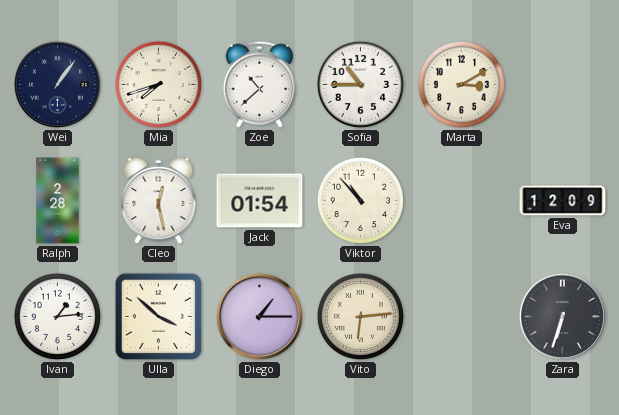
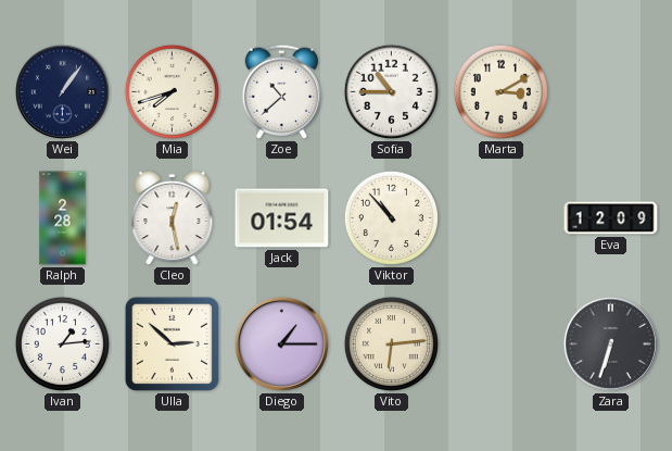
Ulla: 3:52 -> 2:52
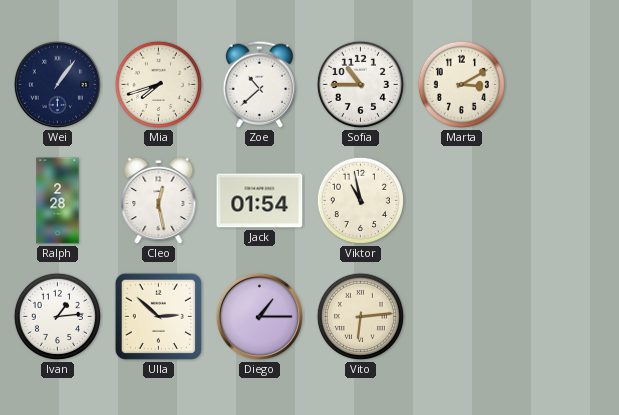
Viktor: 10:53 -> 10:58
Eva: 12:09 -> none
Zara: 6:33 -> none
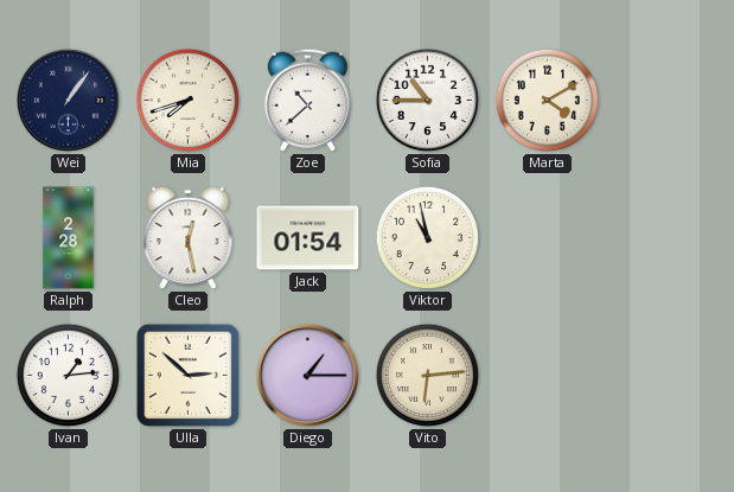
Marta: 3:10 -> 4:10
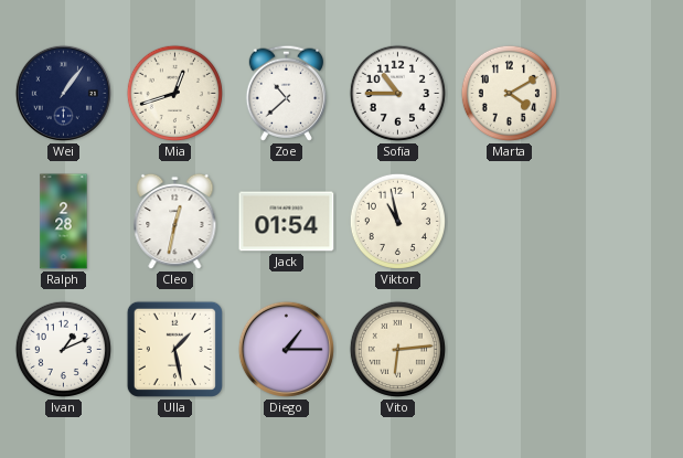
Mia: 7:42 -> 12:42
Cleo: 12:28 -> 12:32
Ivan: 1:14 -> 1:11
Ulla: 2:52 -> 1:28
